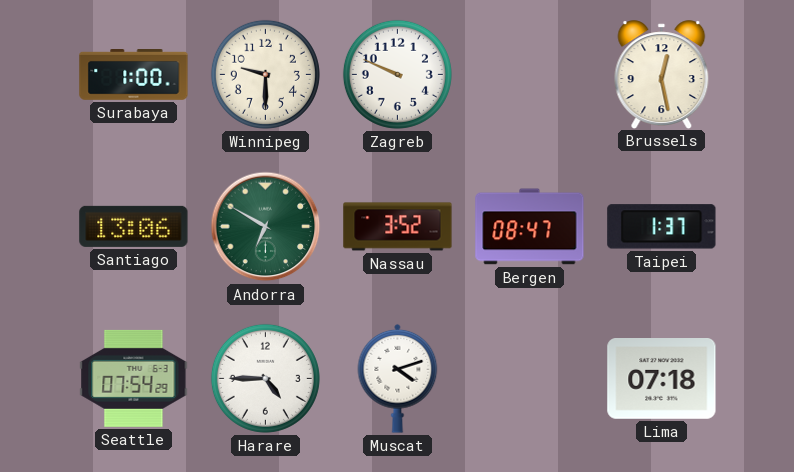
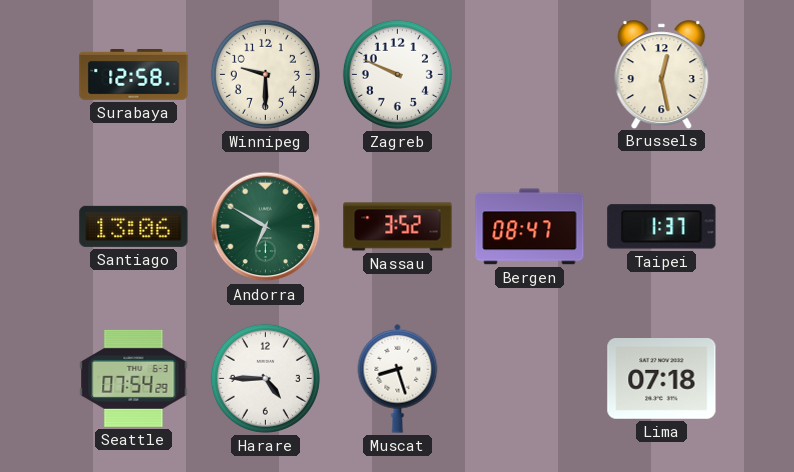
Surabaya: 1:00 -> 12:58
Muscat: 4:12 -> 8:27
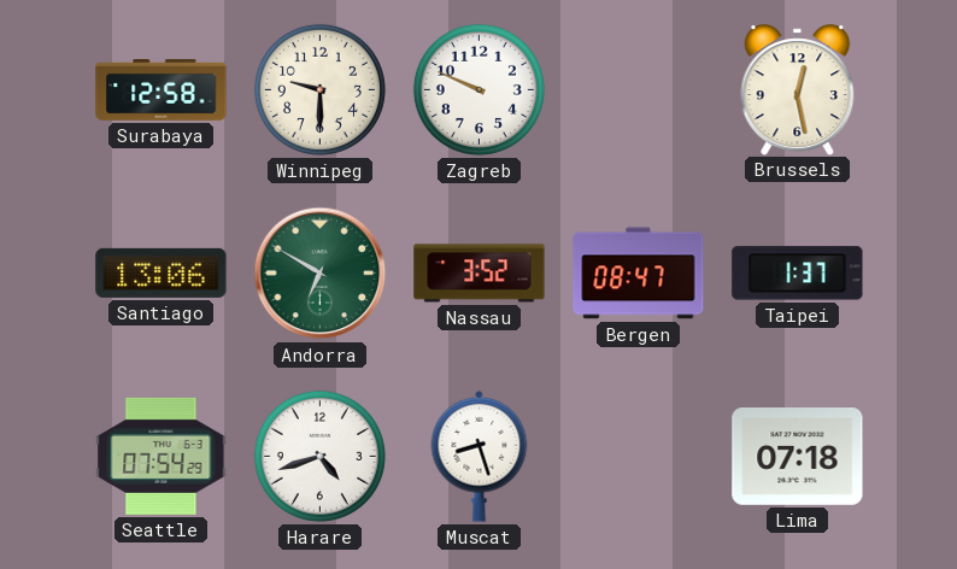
Harare: 4:45 -> 4:42
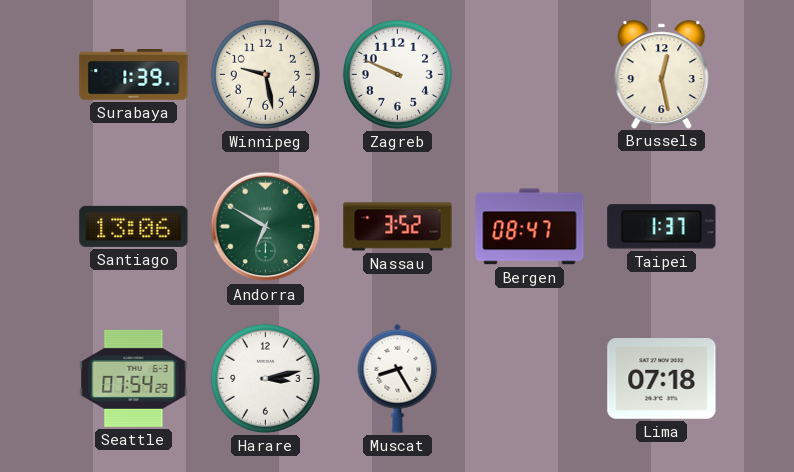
Surabaya: 12:58 -> 1:39
Winnipeg: 9:30 -> 9:28
Harare: 4:42 -> 3:13
Muscat: 8:27 -> 8:25
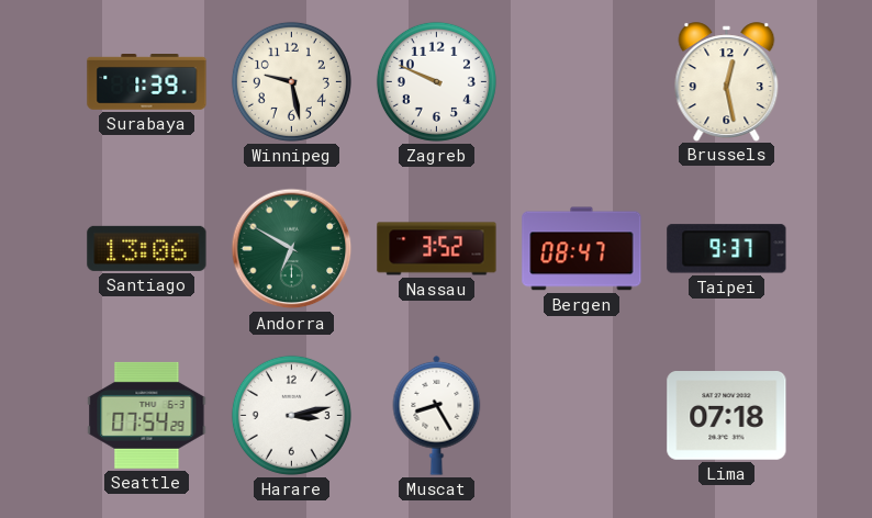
Taipei: 1:37 -> 9:37
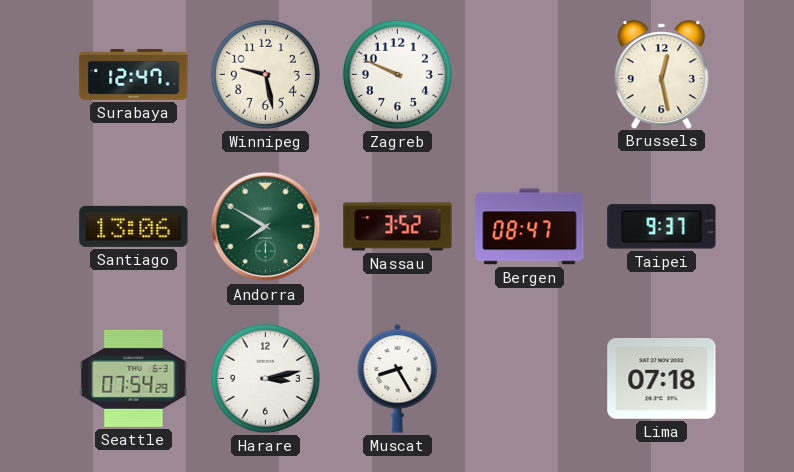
Surabaya: 1:39 -> 12:47
Andorra: 6:50 -> 7:50
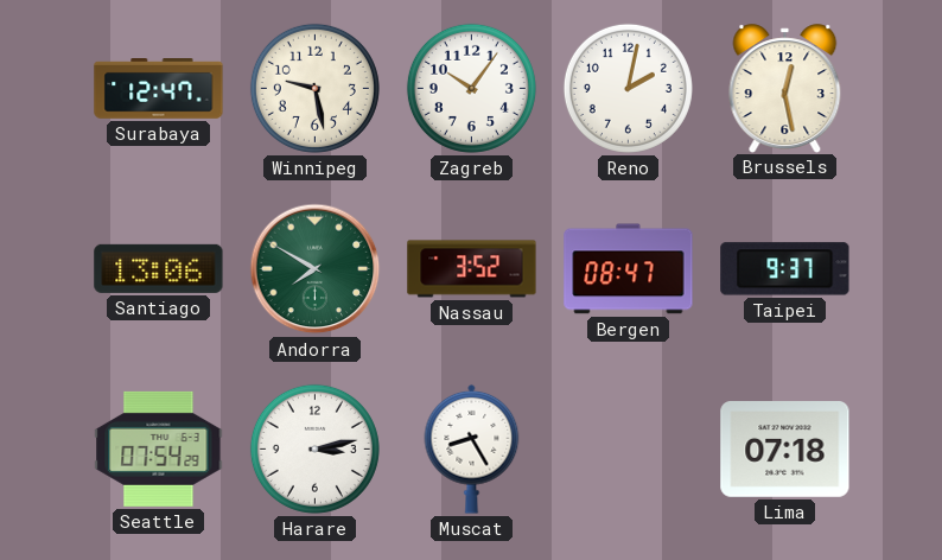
Zagreb: 9:49 -> 10:06
Reno: none -> 2:02
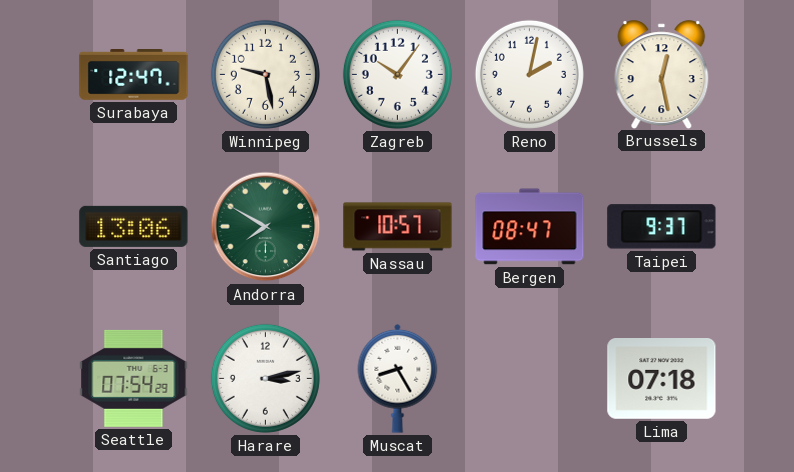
Nassau: 3:52 -> 10:57
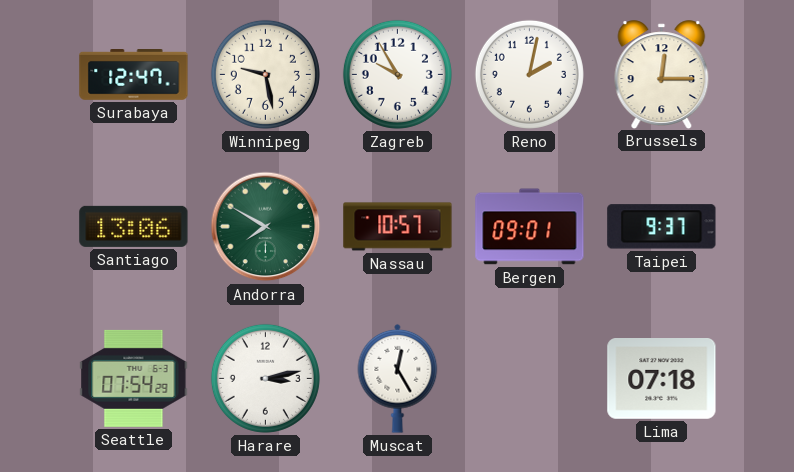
Zagreb: 10:06 -> 9:55
Brussels: 12:28 -> 12:15
Bergen: 08:47 -> 09:01
Muscat: 8:25 -> 12:25
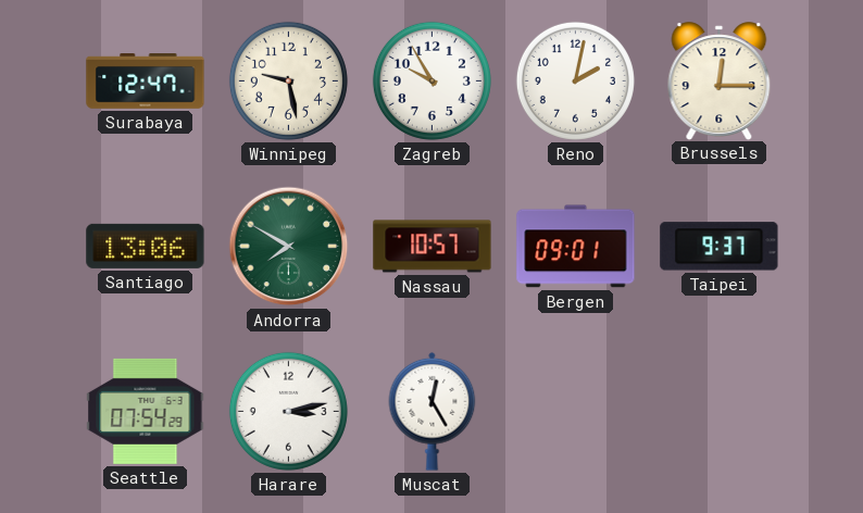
Lima: 07:18 -> none
